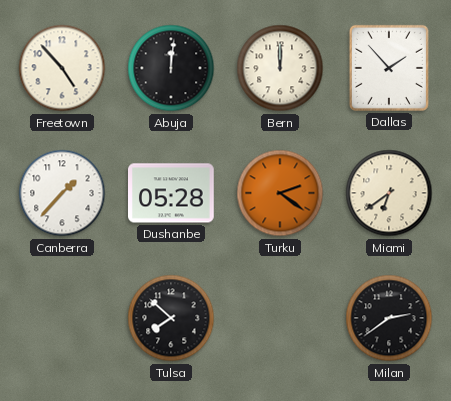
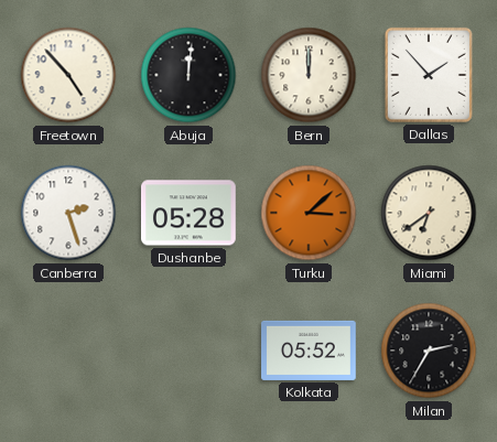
Canberra: 1:37 -> 2:27
Turku: 2:21 -> 3:08
Tulsa: 7:52 -> none
Kolkata: none -> 05:52
Milan: 2:39 -> 2:35
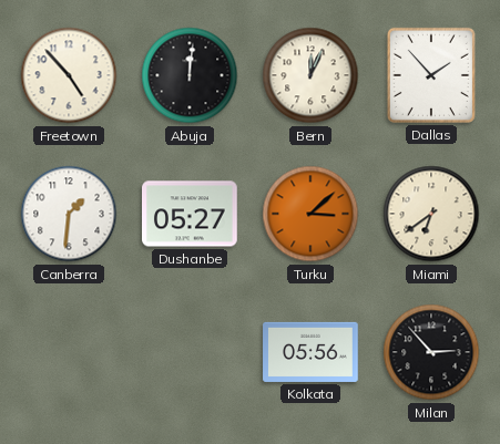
Bern: 12:00 -> 12:04
Canberra: 2:27 -> 1:31
Dushanbe: 05:28 -> 05:27
Kolkata: 05:52 -> 05:56
Milan: 2:35 -> 2:53
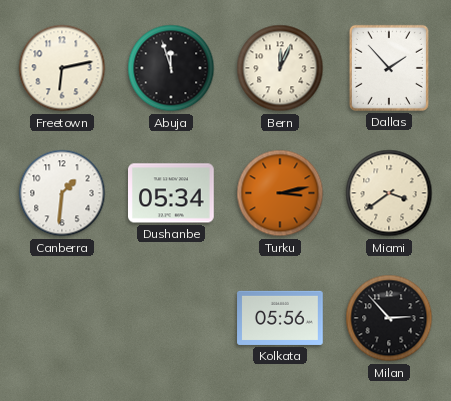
Freetown: 4:53 -> 6:13
Abuja: 12:01 -> 11:57
Dushanbe: 05:27 -> 05:34
Turku: 3:08 -> 3:13
Miami: 6:39 -> 3:39
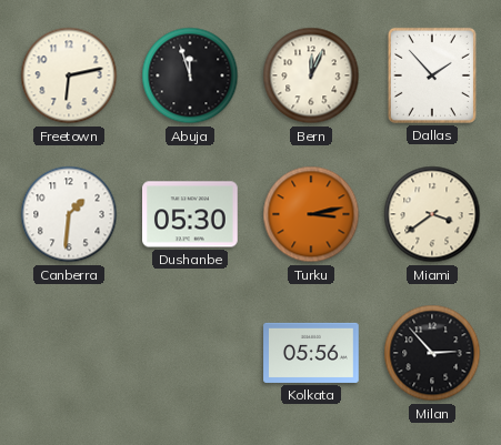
Dushanbe: 05:34 -> 05:30
